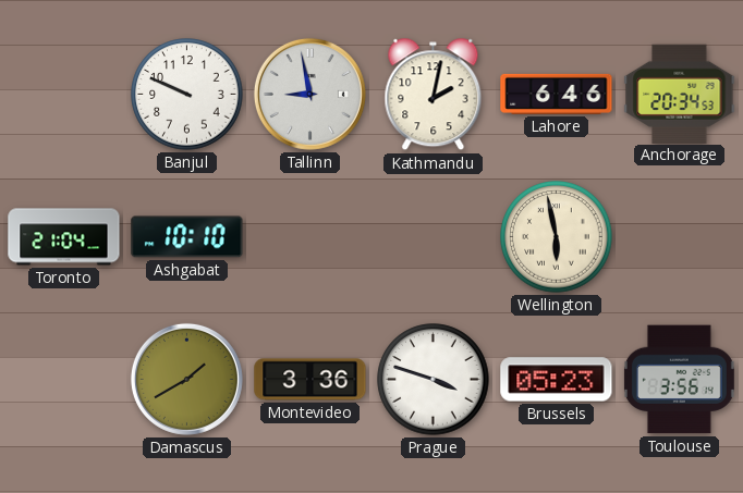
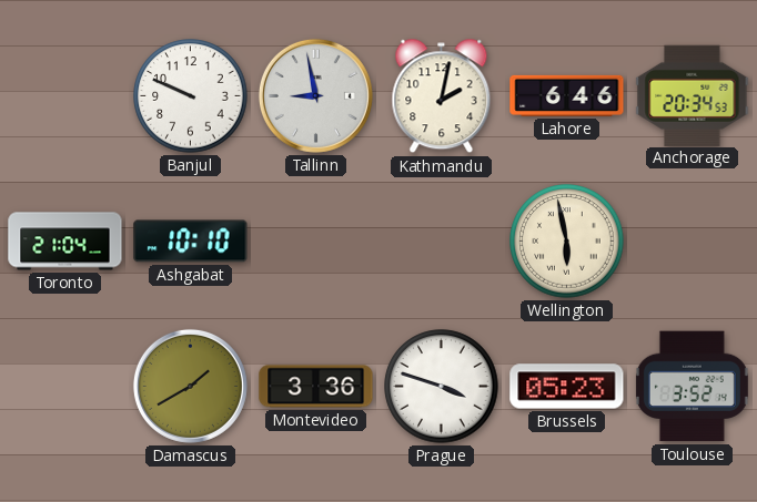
Toulouse: 3:56 -> 3:52
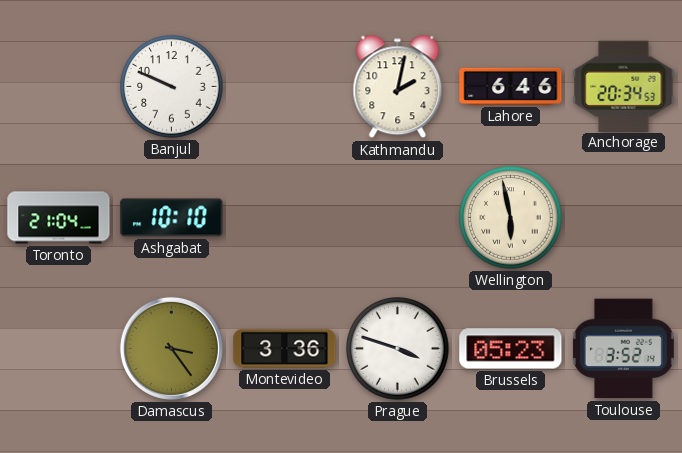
Tallinn: 8:58 -> none
Damascus: 1:40 -> 3:24
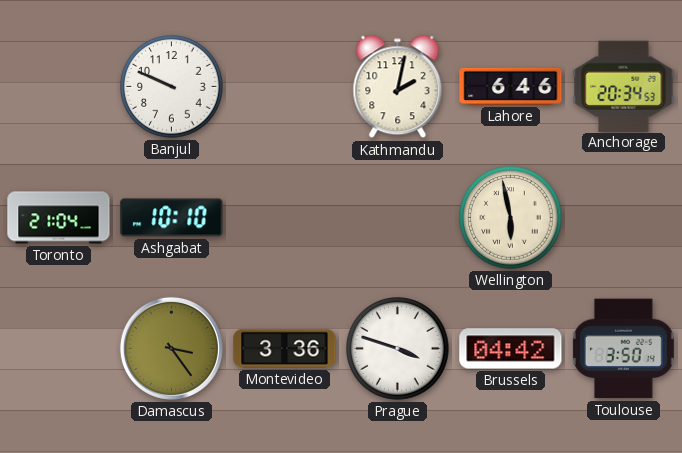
Brussels: 05:23 -> 04:42
Toulouse: 3:52 -> 3:50
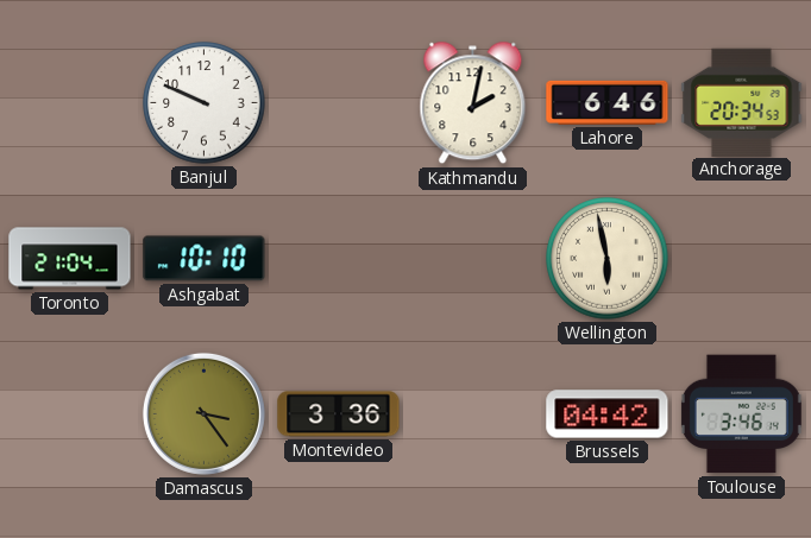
Prague: 3:48 -> none
Toulouse: 3:50 -> 3:46
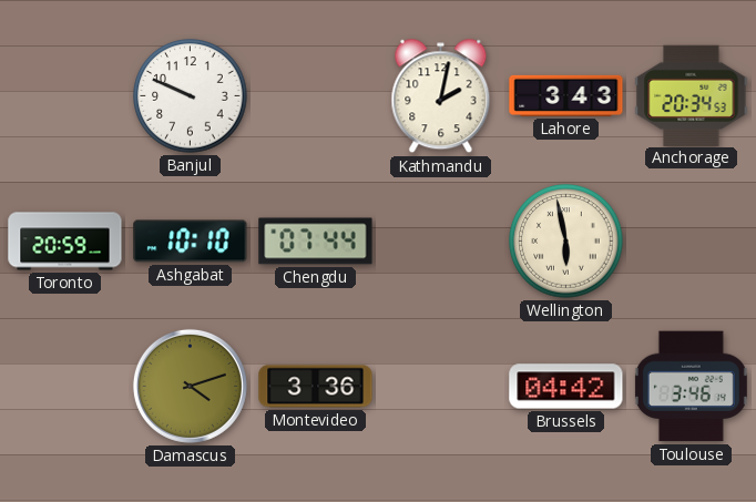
Lahore: 6:46 -> 3:43
Toronto: 21:04 -> 20:59
Chengdu: none -> 07:44
Damascus: 3:24 -> 4:12
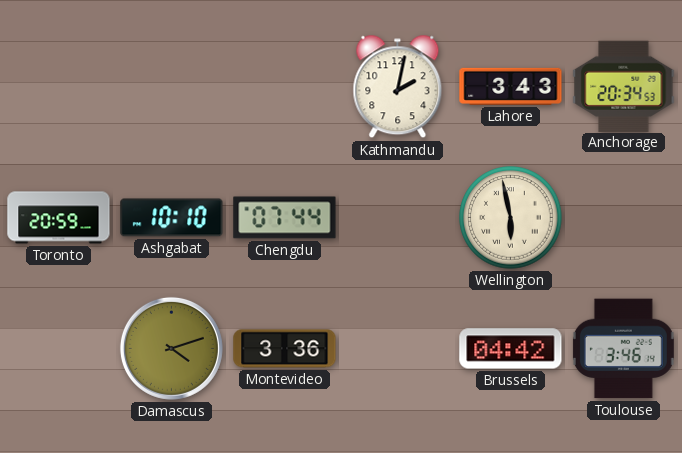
Banjul: 9:49 -> none
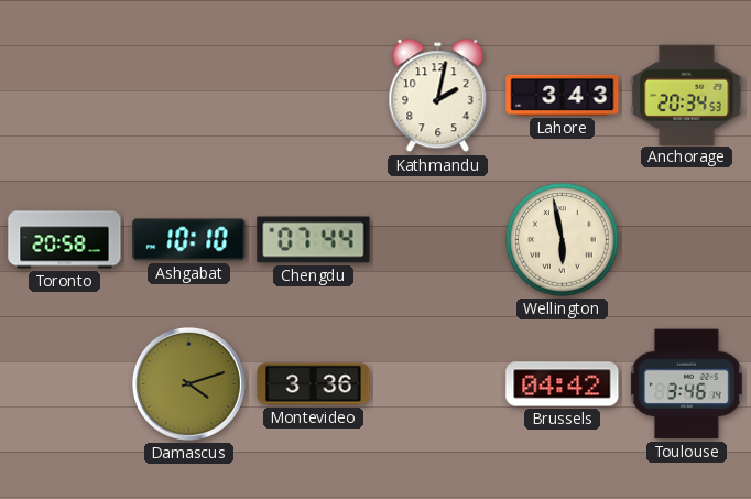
Toronto: 20:59 -> 20:58
